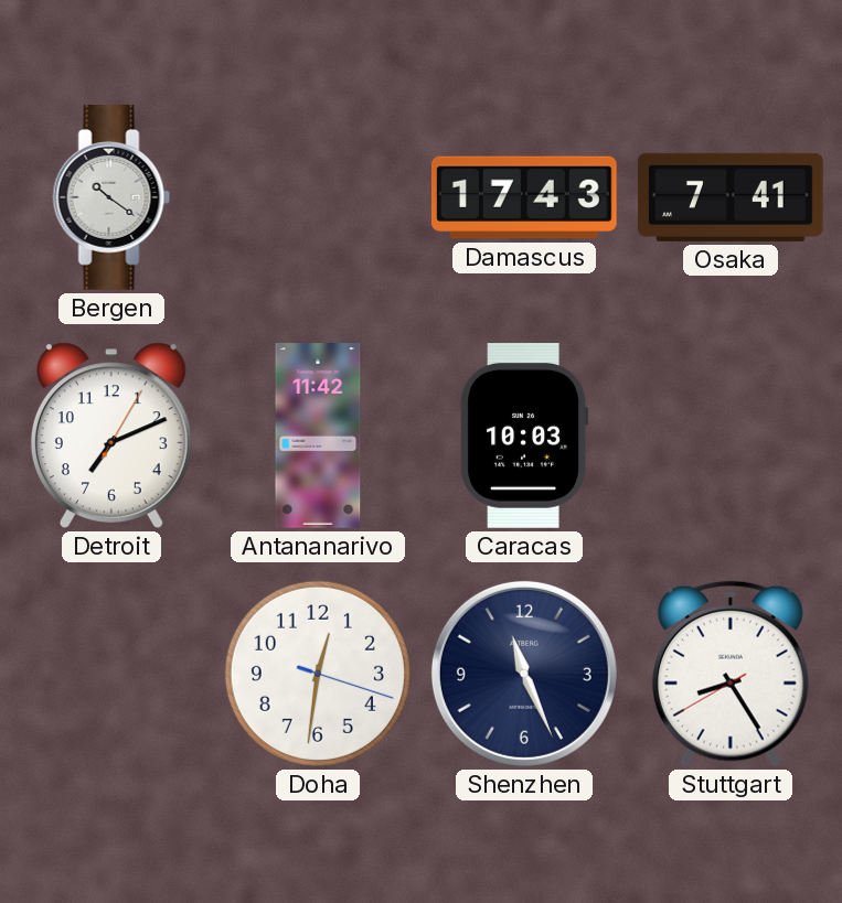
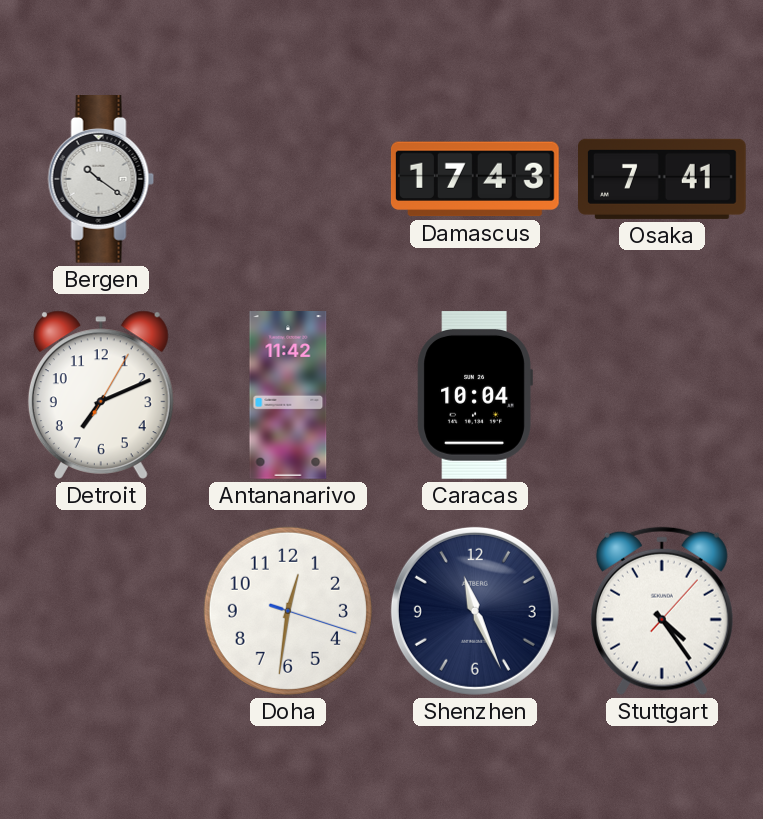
Caracas: 10:03 -> 10:04
Stuttgart: 8:24 -> 4:24
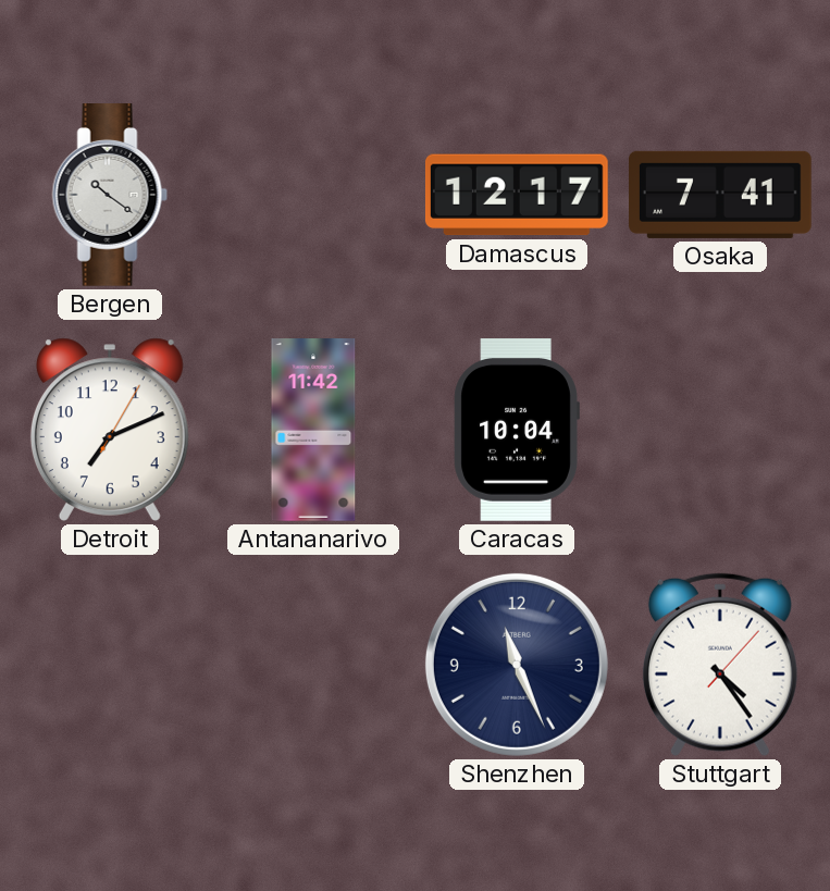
Damascus: 17:43 -> 12:17
Doha: 12:31 -> none
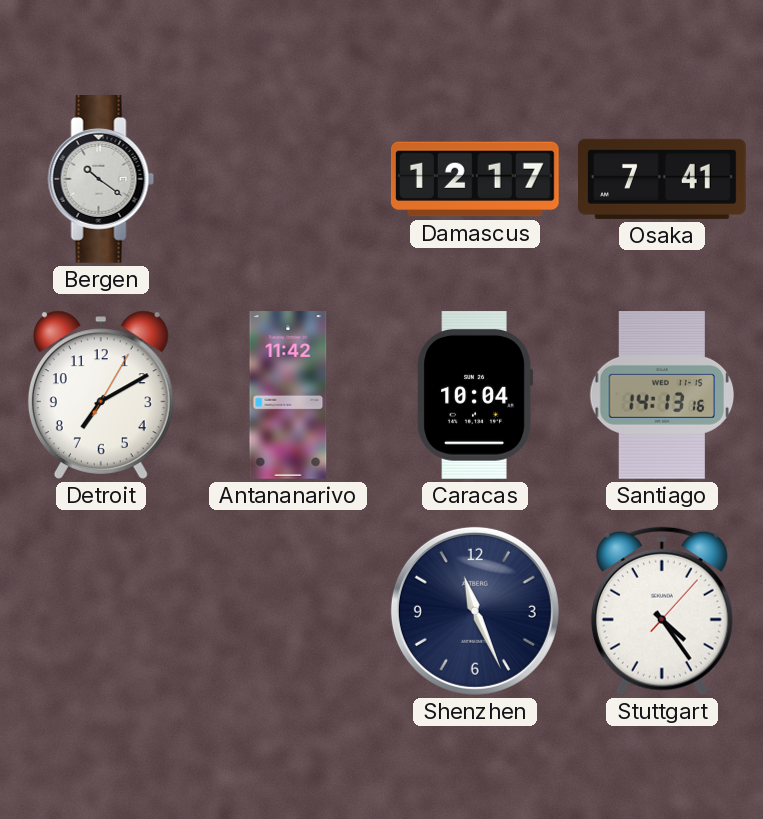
Detroit: 7:11 -> 7:10
Santiago: none -> 14:13
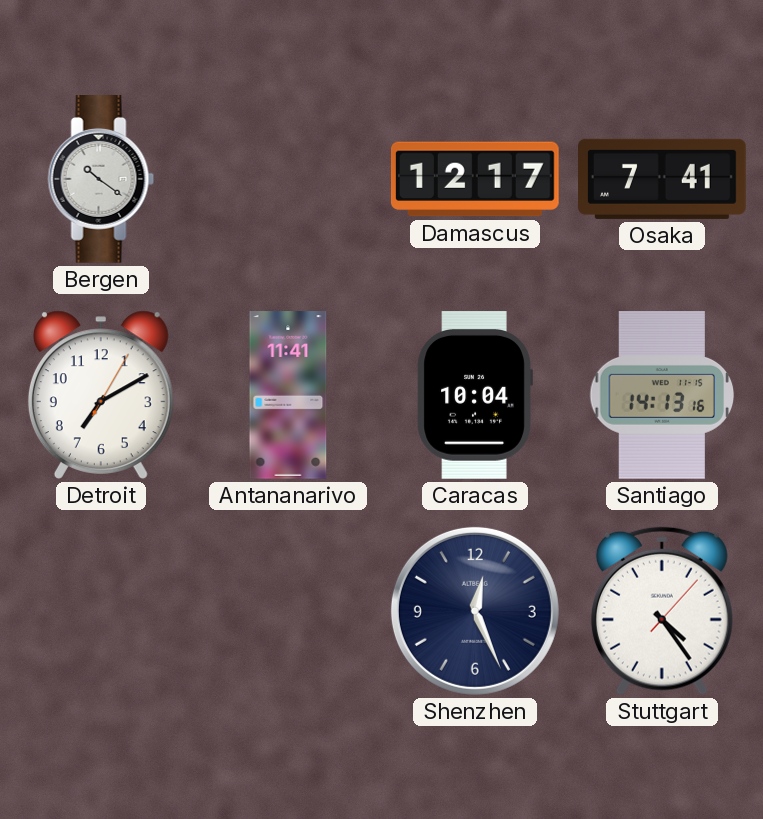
Antananarivo: 11:42 -> 11:41
Shenzhen: 11:26 -> 12:26
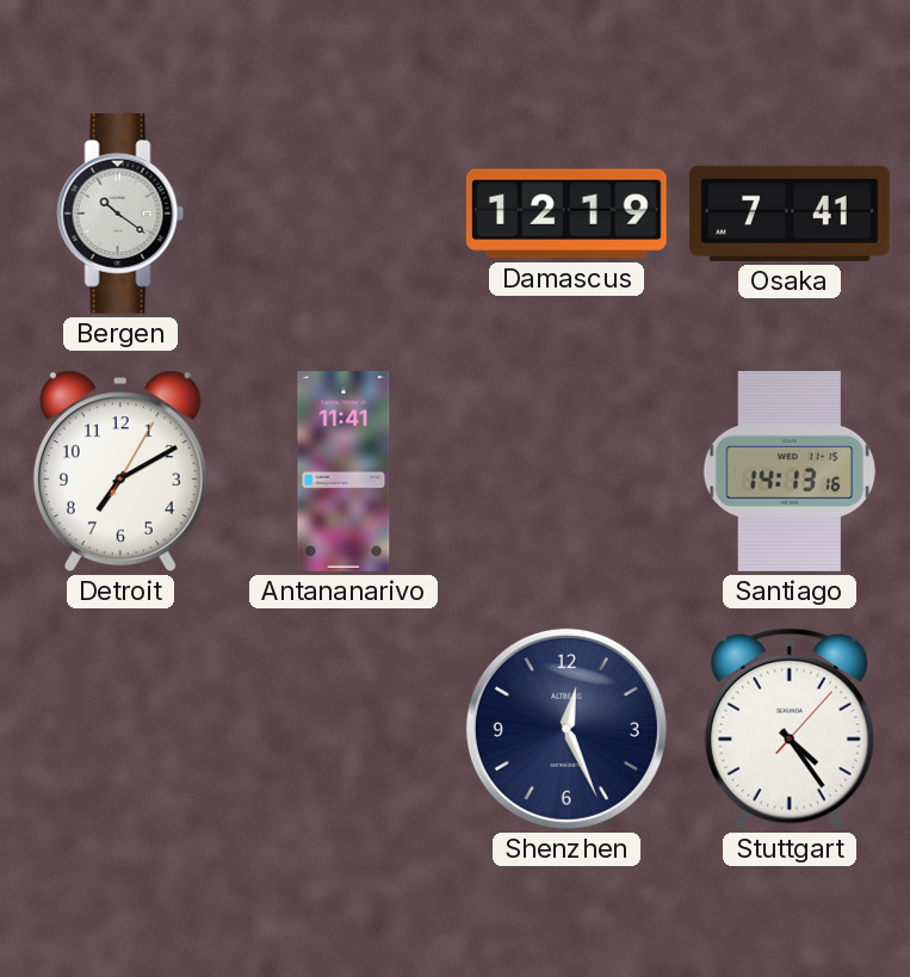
Damascus: 12:17 -> 12:19
Caracas: 10:04 -> none
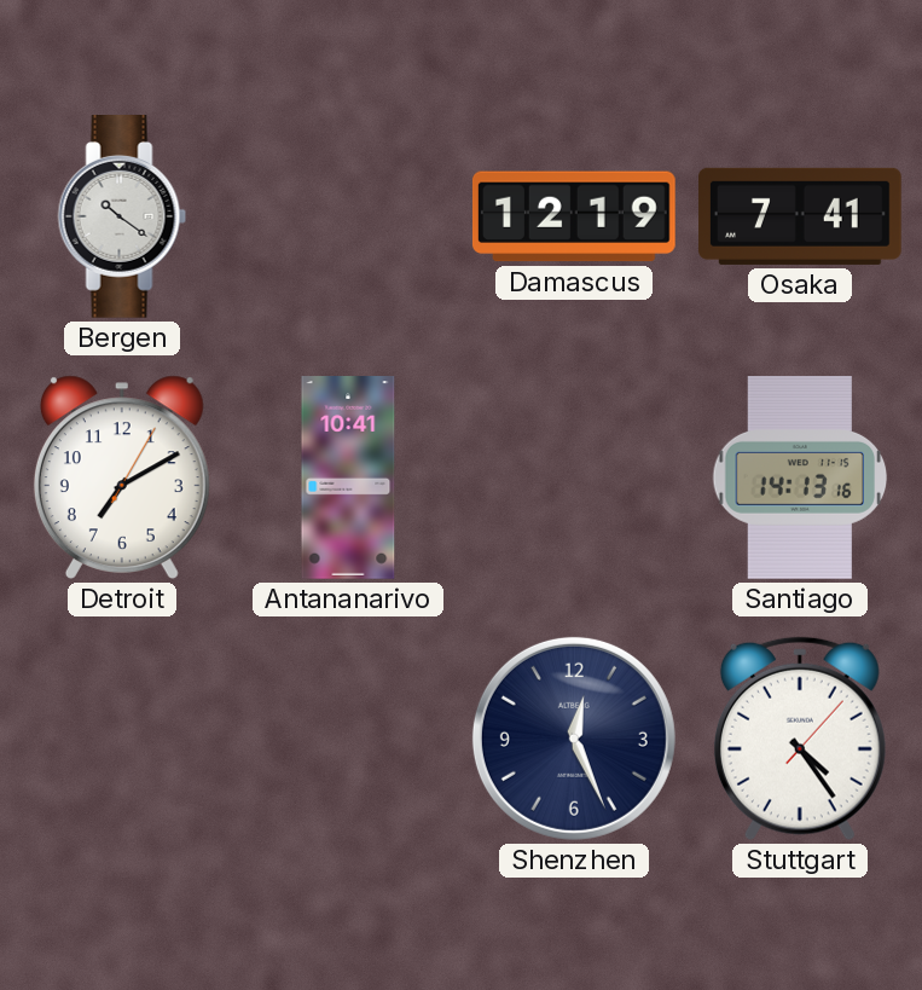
Antananarivo: 11:41 -> 10:41
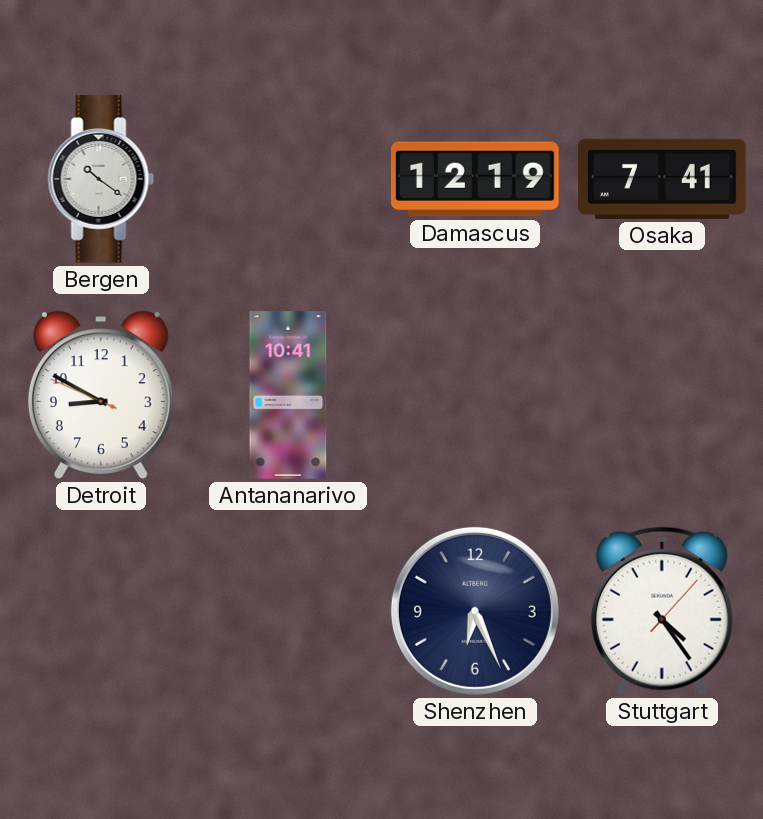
Detroit: 7:10 -> 8:49
Santiago: 14:13 -> none
Shenzhen: 12:26 -> 6:26
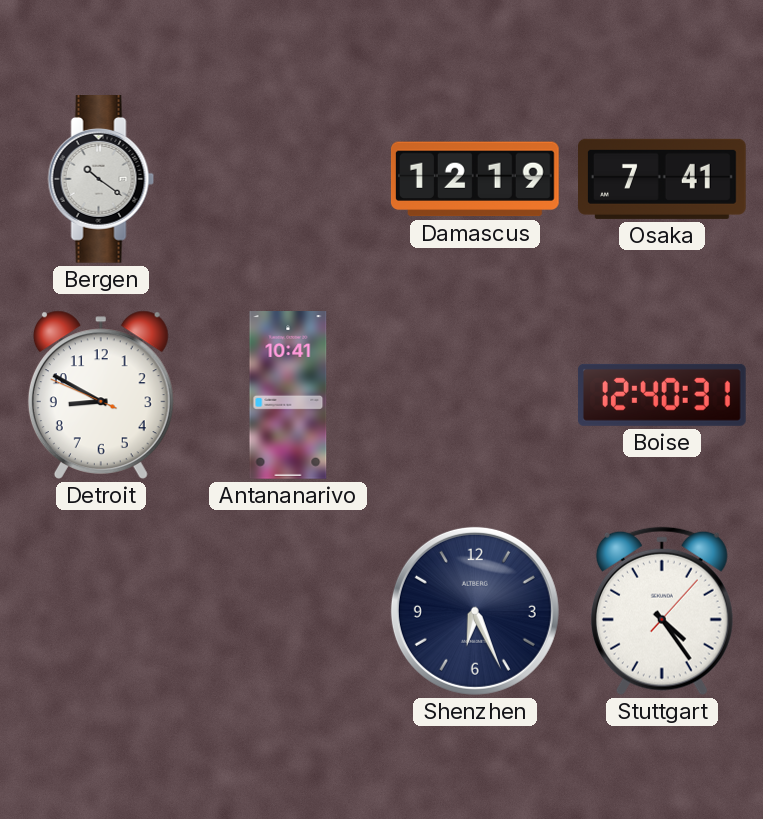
Boise: none -> 12:40
